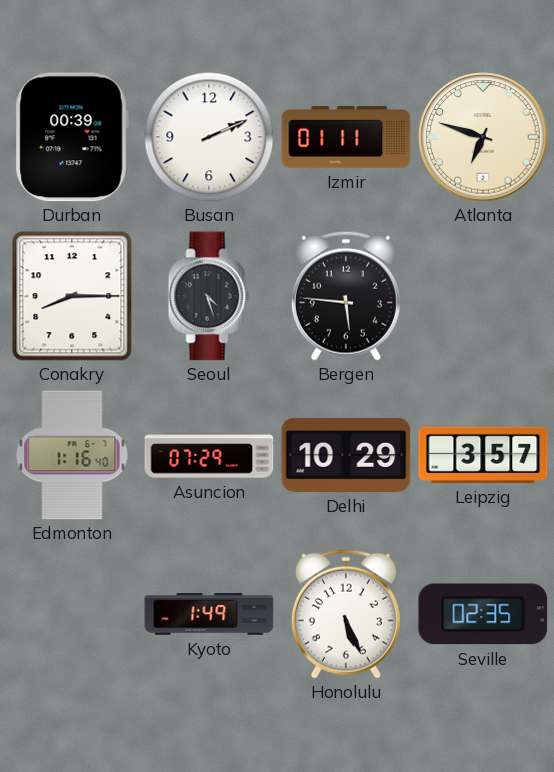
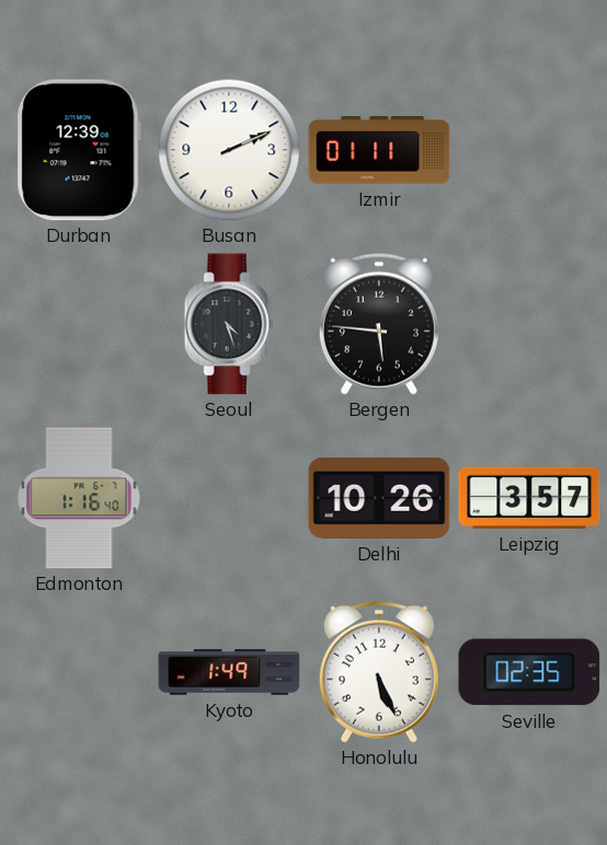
Durban: 00:39 -> 12:39
Atlanta: 6:48 -> none
Conakry: 8:15 -> none
Asuncion: 07:29 -> none
Delhi: 10:29 -> 10:26
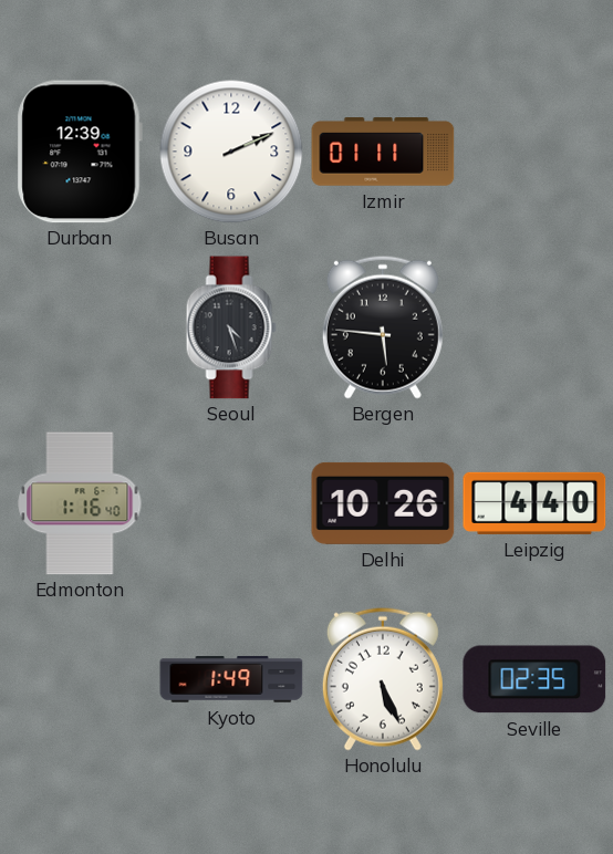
Leipzig: 3:57 -> 4:40
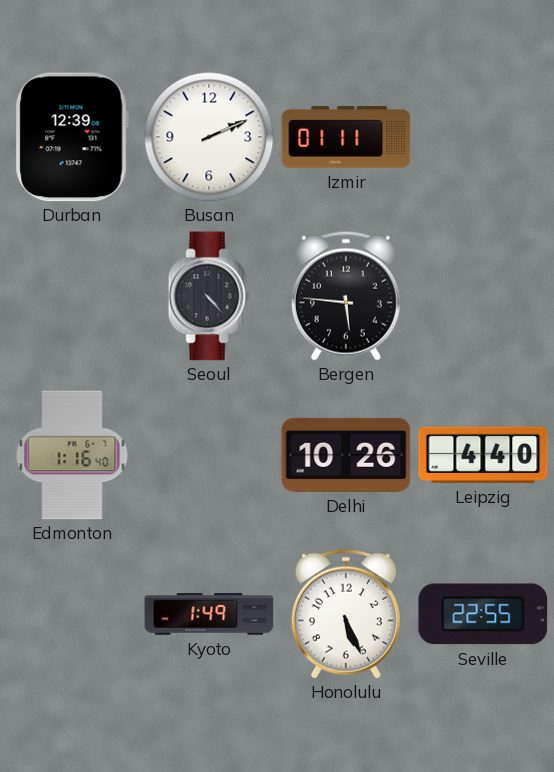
Seoul: 4:27 -> 4:23
Seville: 02:35 -> 22:55
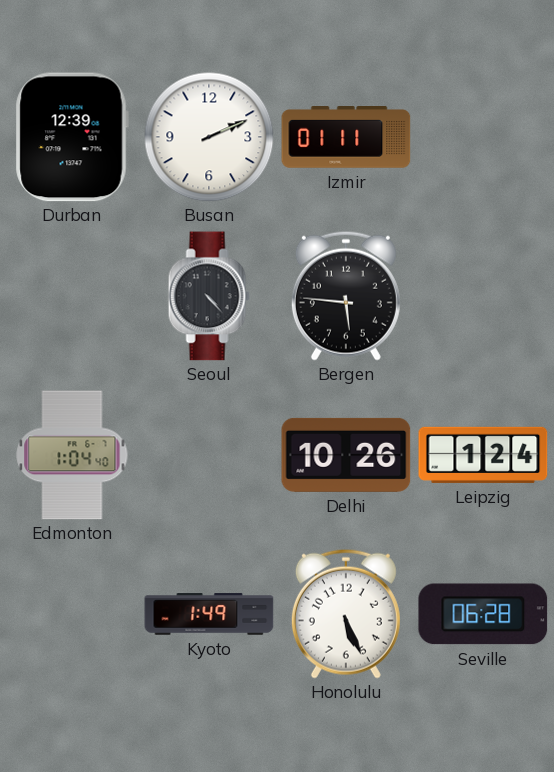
Edmonton: 1:16 -> 1:04
Leipzig: 4:40 -> 1:24
Seville: 22:55 -> 06:28
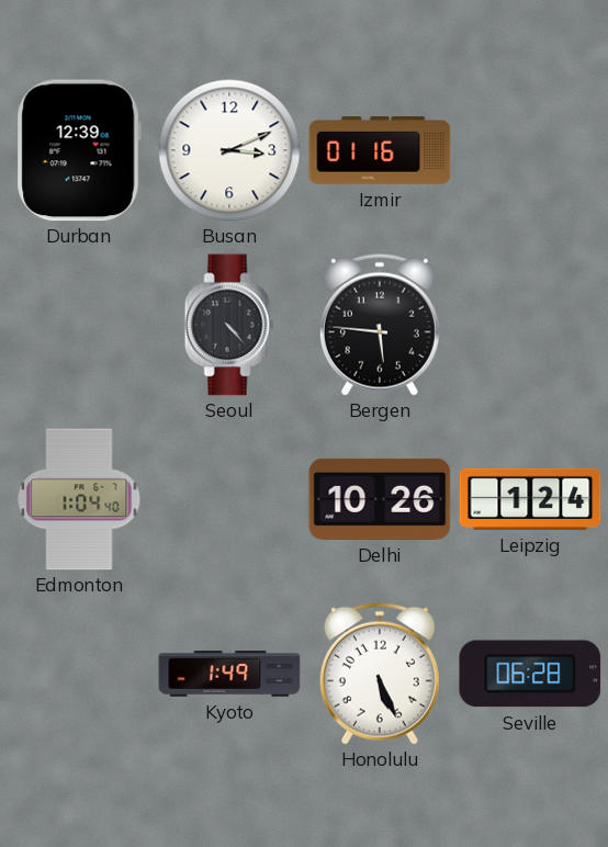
Busan: 2:11 -> 3:11
Izmir: 01:11 -> 01:16
